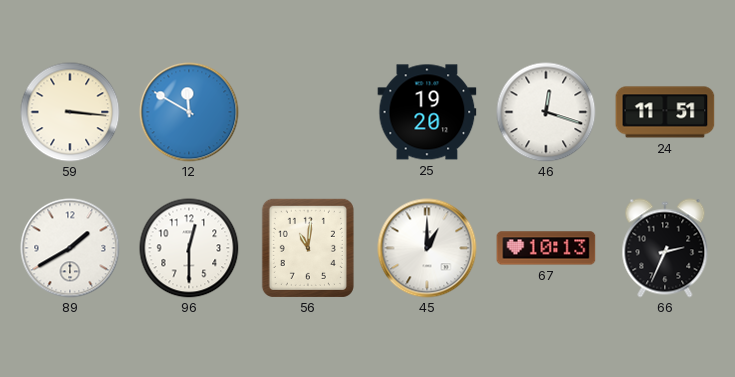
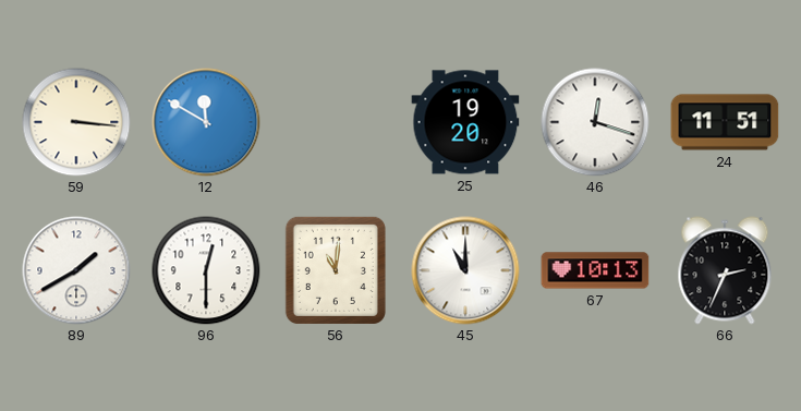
45: 1:00 -> 11:00
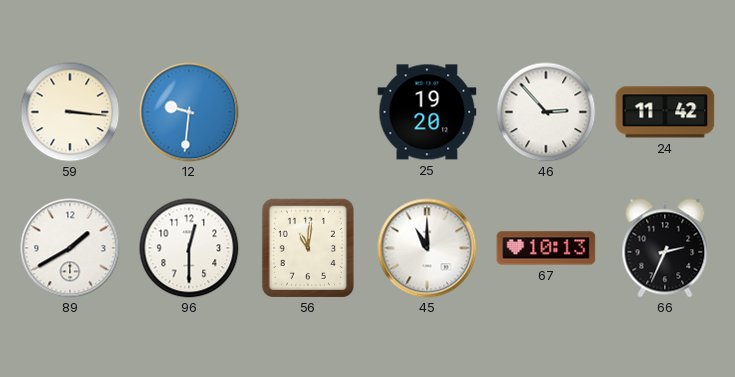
12: 11:50 -> 9:31
46: 12:18 -> 2:53
24: 11:51 -> 11:42
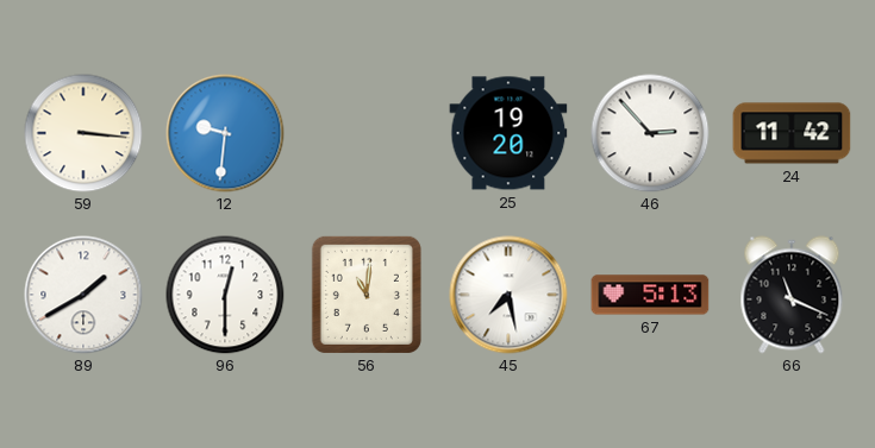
45: 11:00 -> 7:28
67: 10:13 -> 5:13
66: 2:34 -> 11:19
